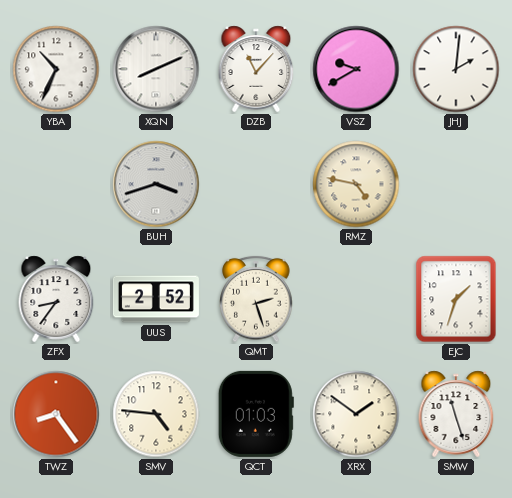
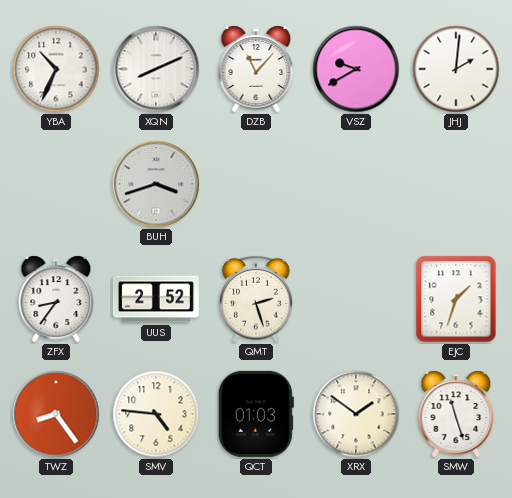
RMZ: 4:47 -> none
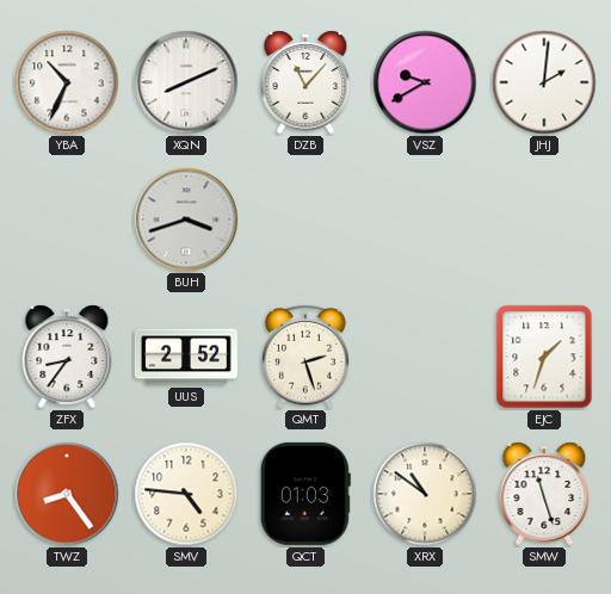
XRX: 1:51 -> 10:51
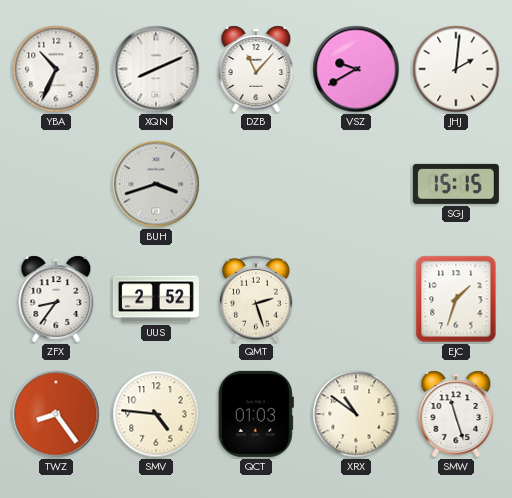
SGJ: none -> 15:15
